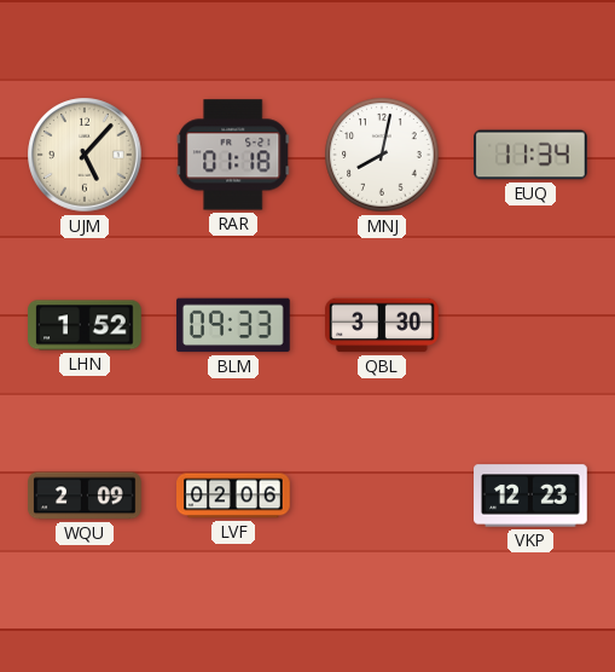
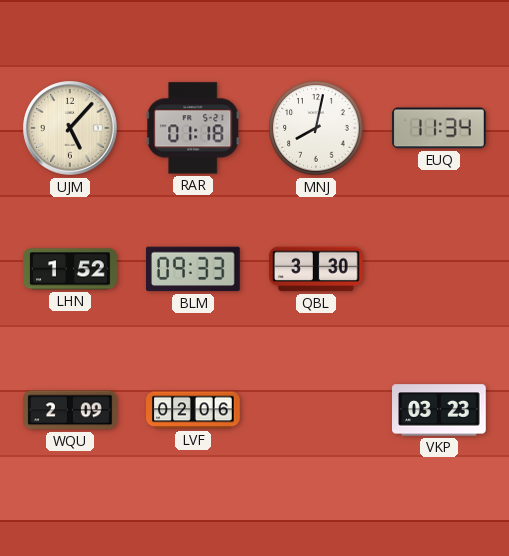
VKP: 12:23 -> 03:23
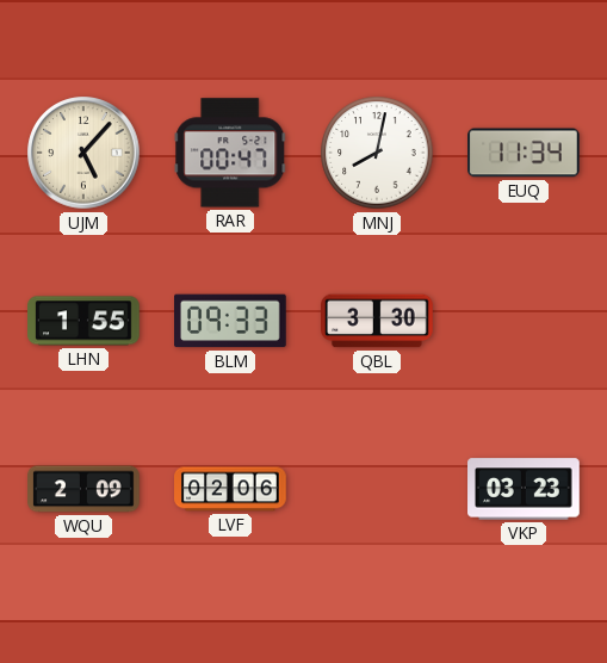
RAR: 01:18 -> 00:47
LHN: 1:52 -> 1:55
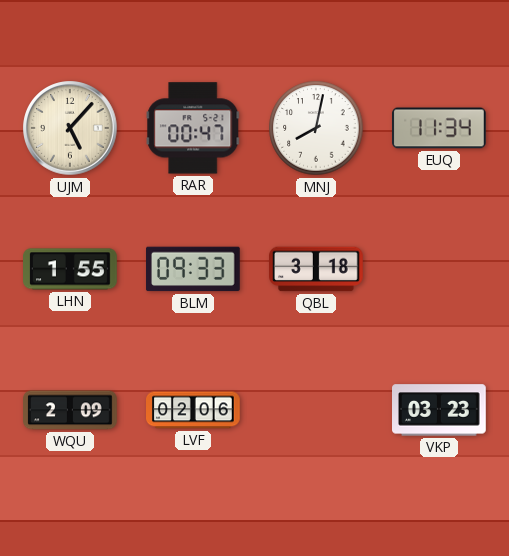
QBL: 3:30 -> 3:18
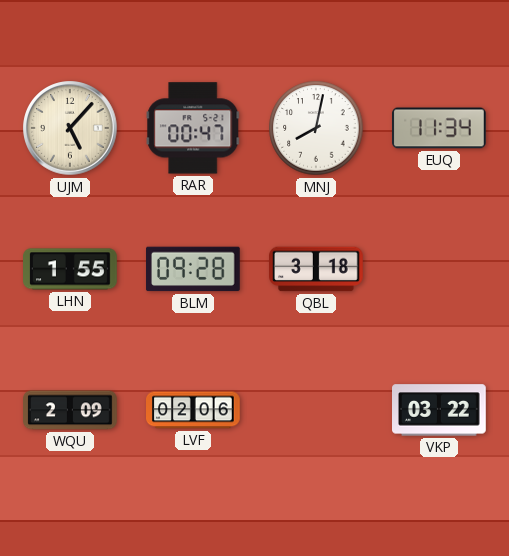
BLM: 09:33 -> 09:28
VKP: 03:23 -> 03:22
